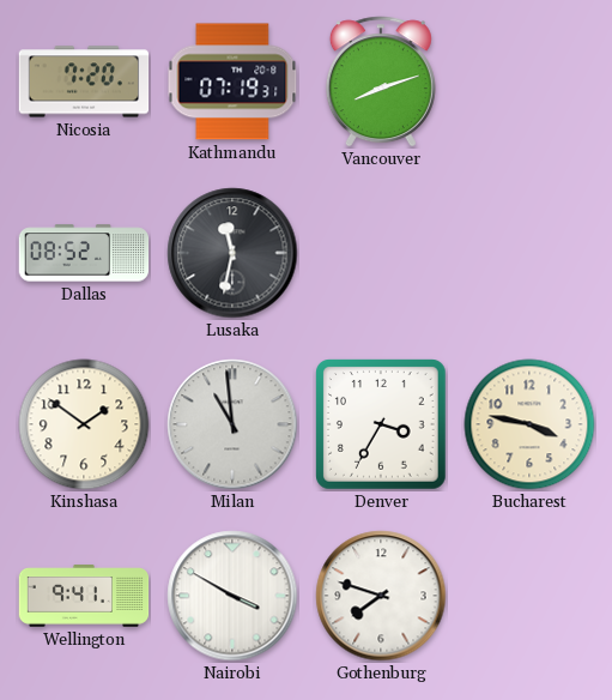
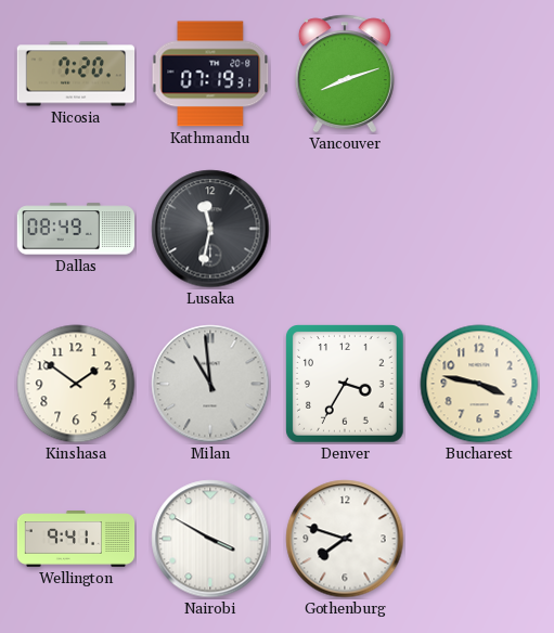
Dallas: 08:52 -> 08:49
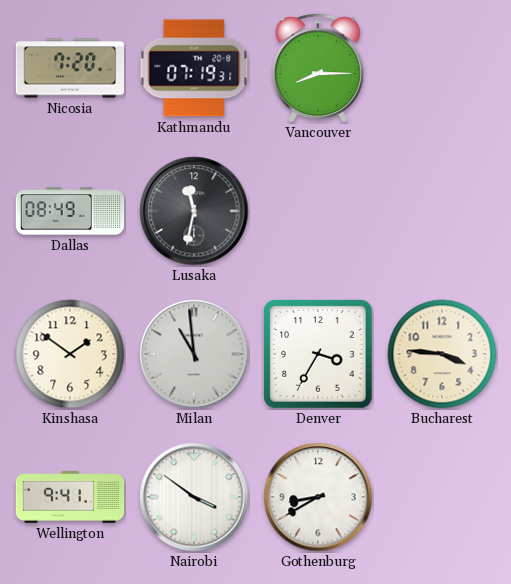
Vancouver: 8:12 -> 8:15
Bucharest: 3:47 -> 3:46
Nairobi: 3:50 -> 3:51
Gothenburg: 7:48 -> 8:40
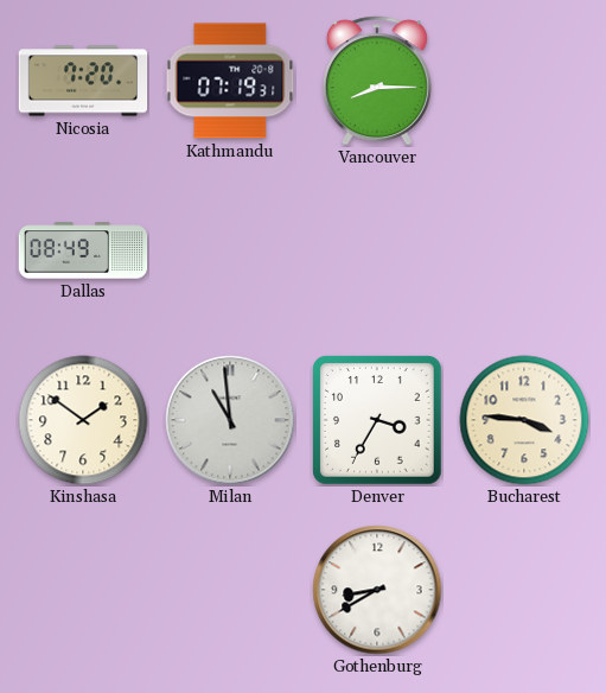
Lusaka: 11:32 -> none
Wellington: 9:41 -> none
Nairobi: 3:51 -> none
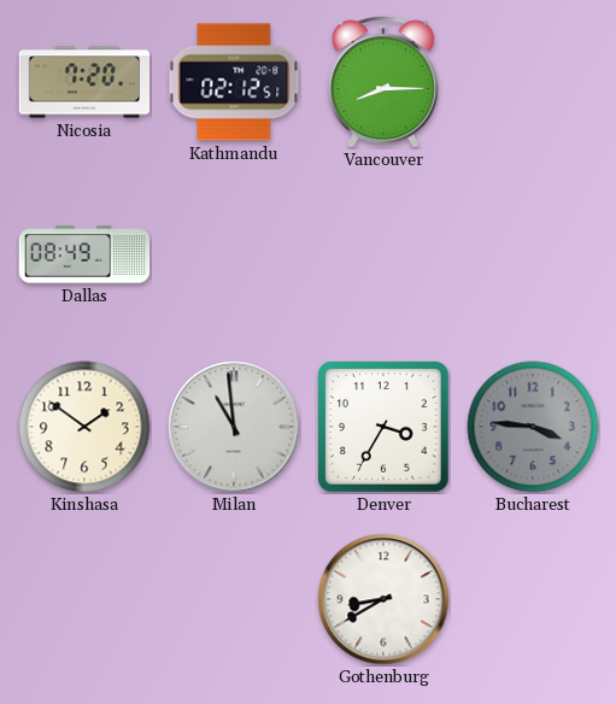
Kathmandu: 07:19 -> 02:12
Bucharest dial: cream -> grey
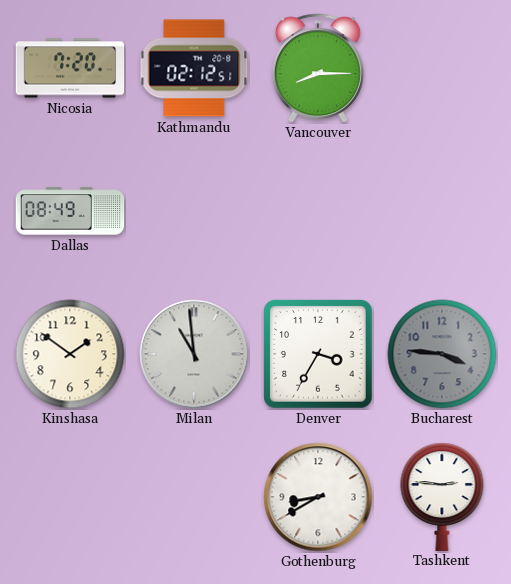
Tashkent: none -> 2:46
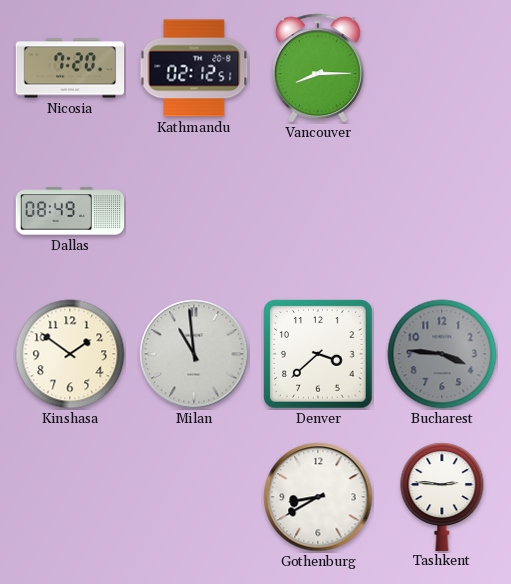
Denver: 3:35 -> 3:38
